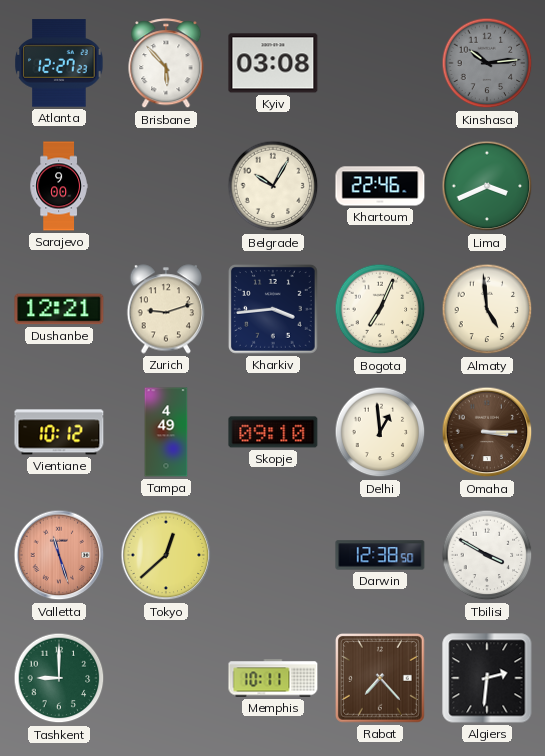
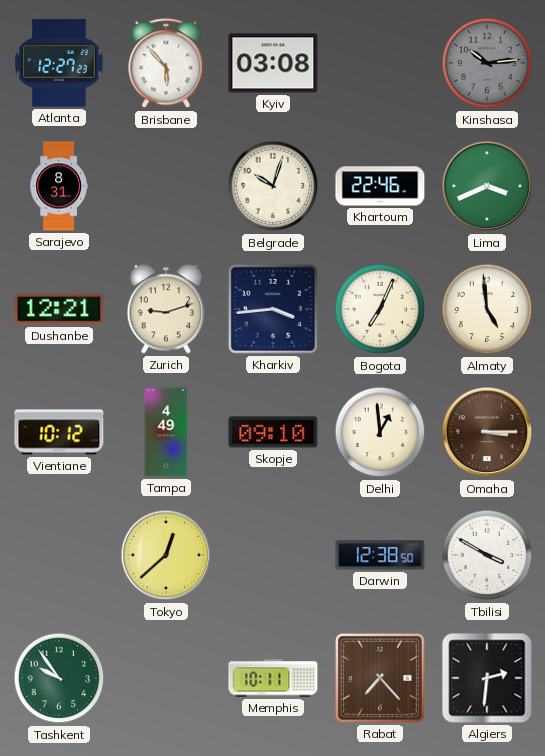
Sarajevo: 9:00 -> 8:31
Belgrade: 10:05 -> 10:03
Valletta: 11:27 -> none
Tashkent: 9:00 -> 9:54
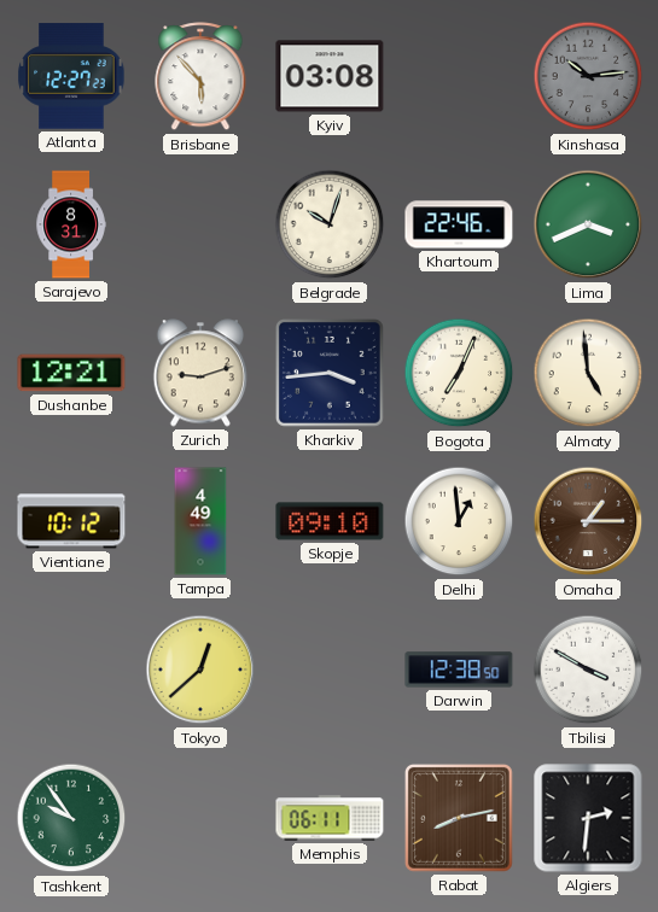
Omaha: 3:15 -> 1:15
Memphis: 10:11 -> 06:11
Rabat: 7:23 -> 8:13
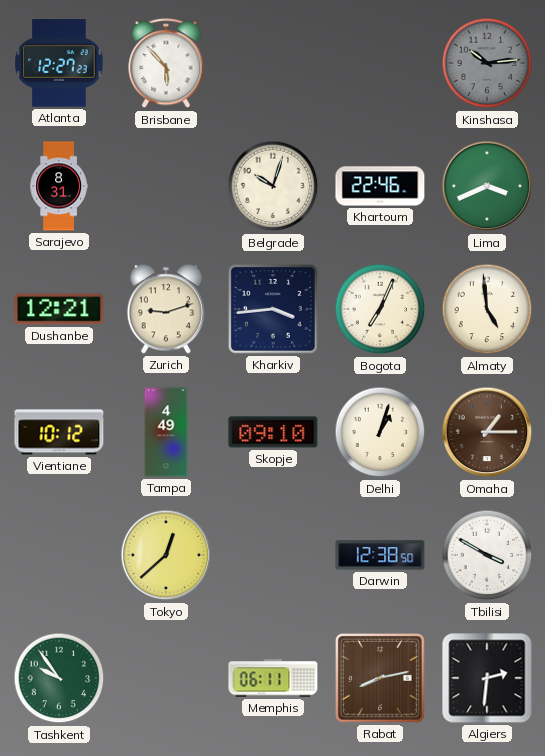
Kyiv: 03:08 -> none
Delhi: 12:59 -> 1:03
